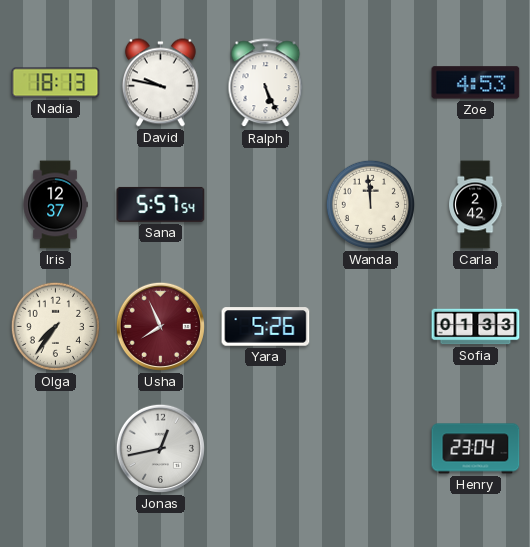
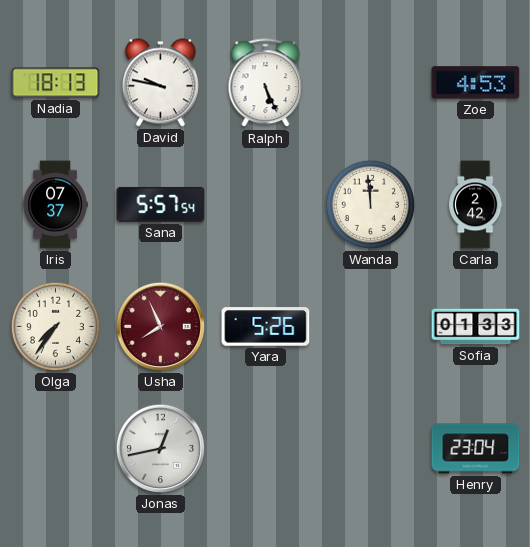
Iris: 12:37 -> 07:37
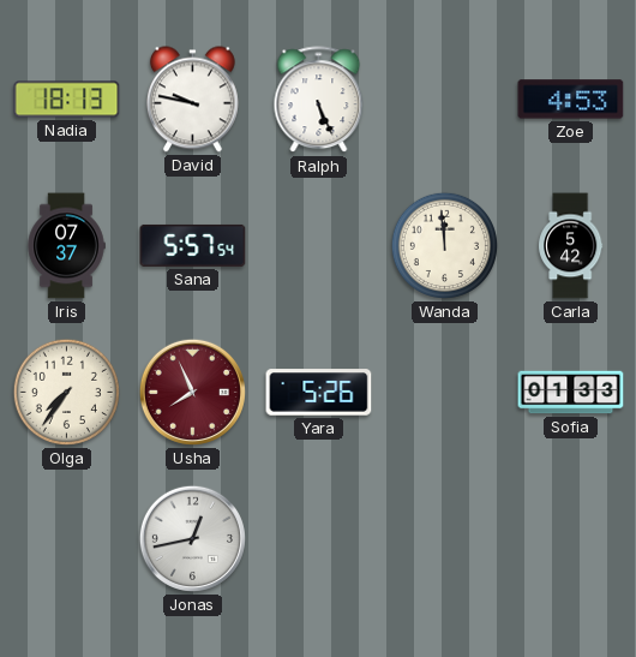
Carla: 2:42 -> 5:42
Henry: 23:04 -> none
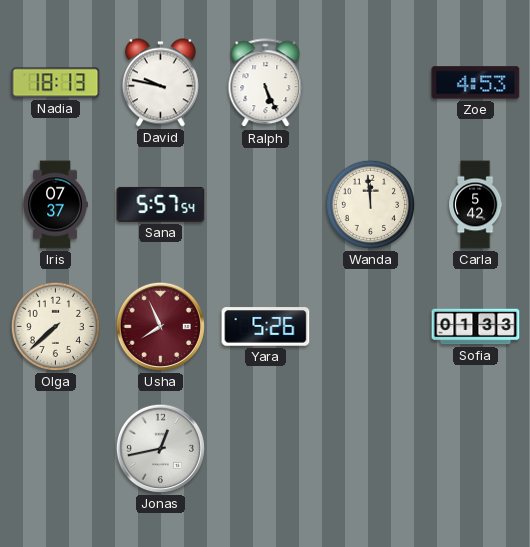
Olga: 7:36 -> 7:38
